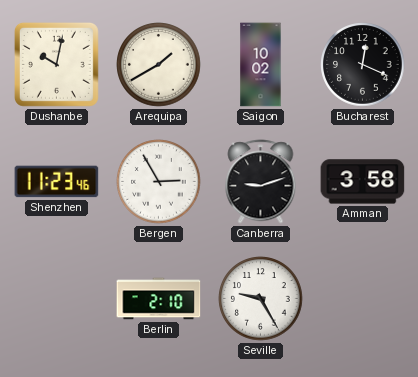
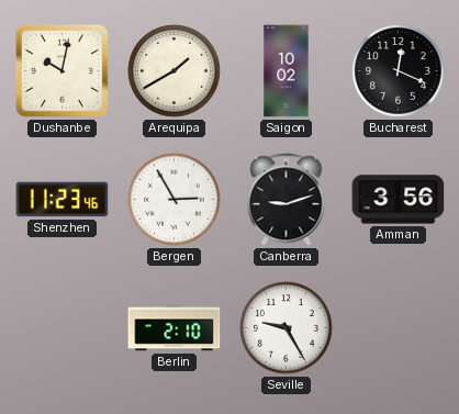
Amman: 3:58 -> 3:56
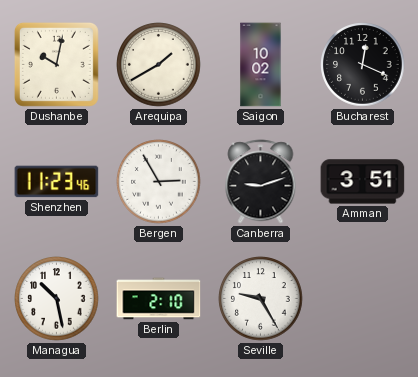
Amman: 3:56 -> 3:51
Managua: none -> 10:28
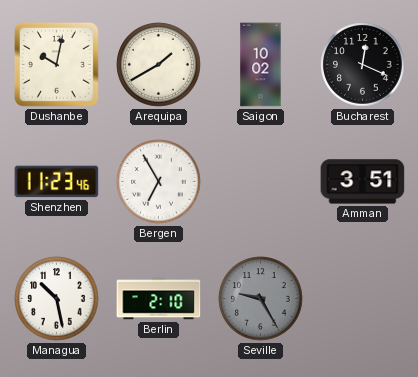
Bergen: 2:55 -> 6:55
Canberra: 9:12 -> none
Seville dial: white -> grey
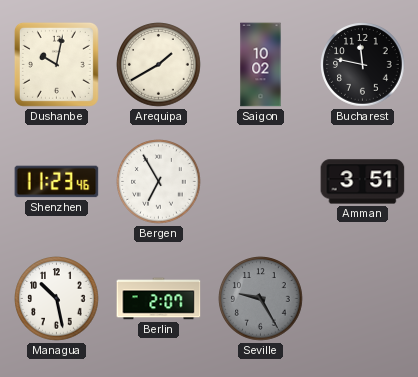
Bucharest: 12:19 -> 11:47
Berlin: 2:10 -> 2:07
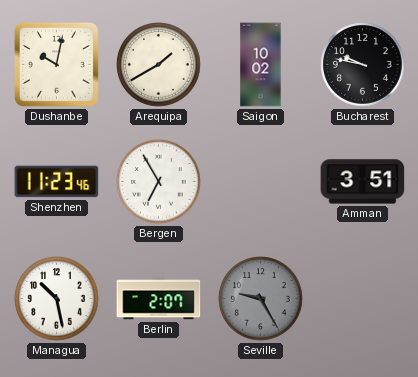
Bucharest: 11:47 -> 9:47
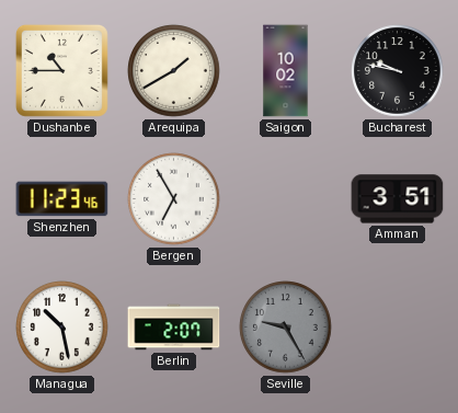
Dushanbe: 10:02 -> 10:45
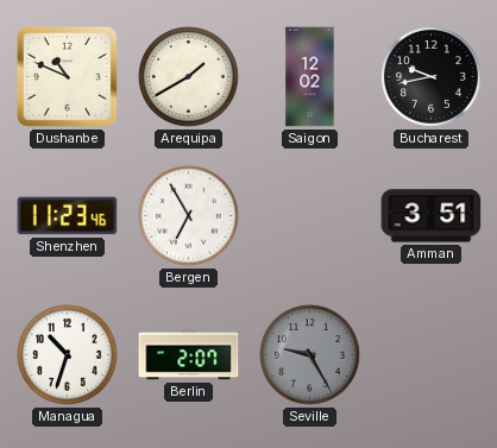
Dushanbe: 10:45 -> 10:49
Saigon: 10:02 -> 12:02
Bucharest: 9:47 -> 9:43
Managua: 10:28 -> 10:33
